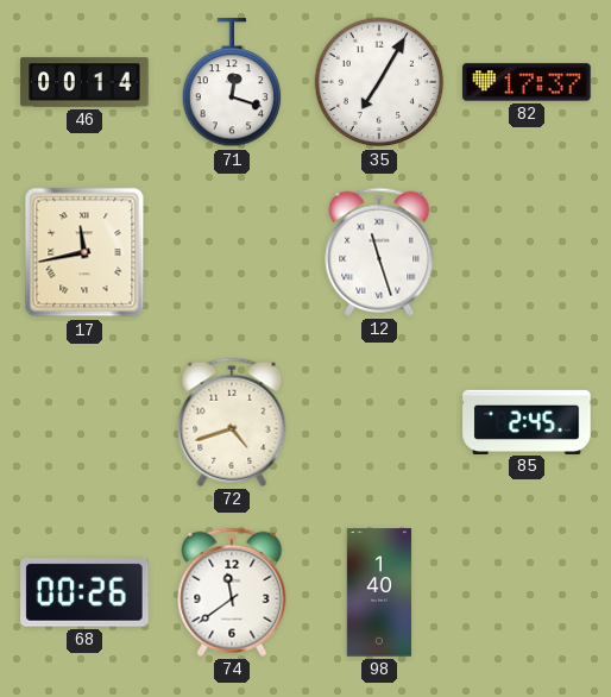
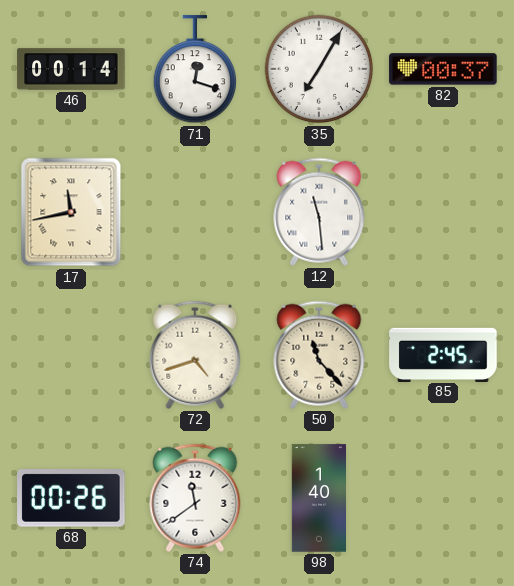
82: 17:37 -> 00:37
12: 11:27 -> 11:29
50: none -> 11:23
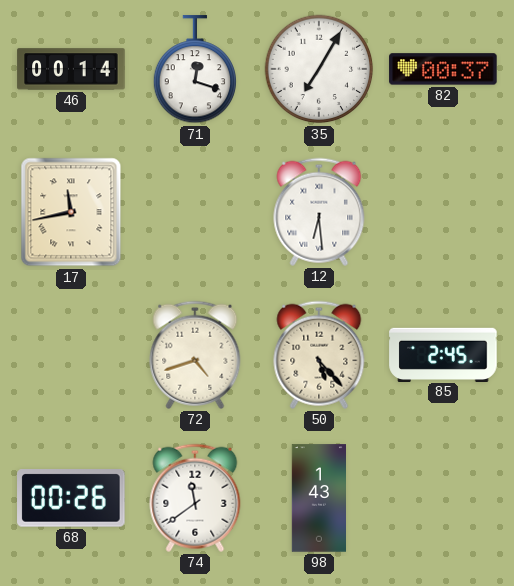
12: 11:29 -> 6:29
50: 11:23 -> 5:23
98: 1:40 -> 1:43
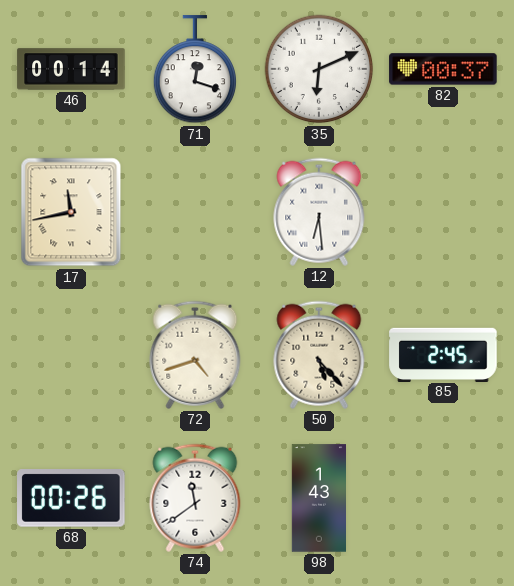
35: 7:05 -> 6:11
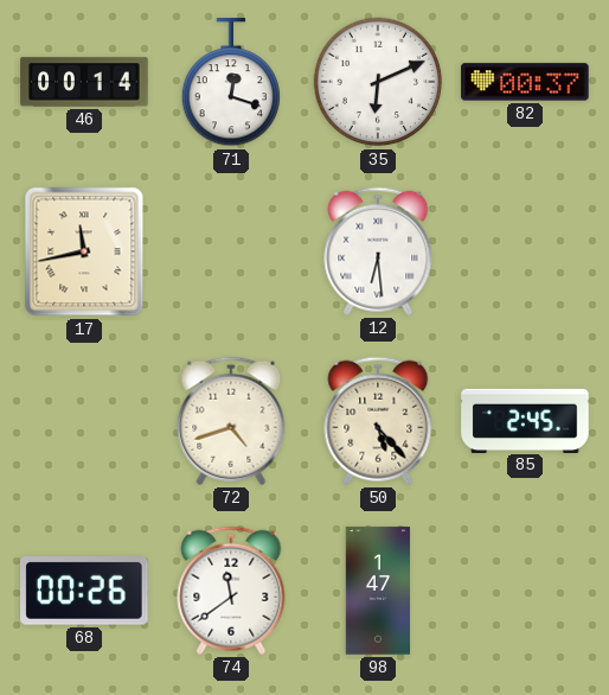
98: 1:43 -> 1:47
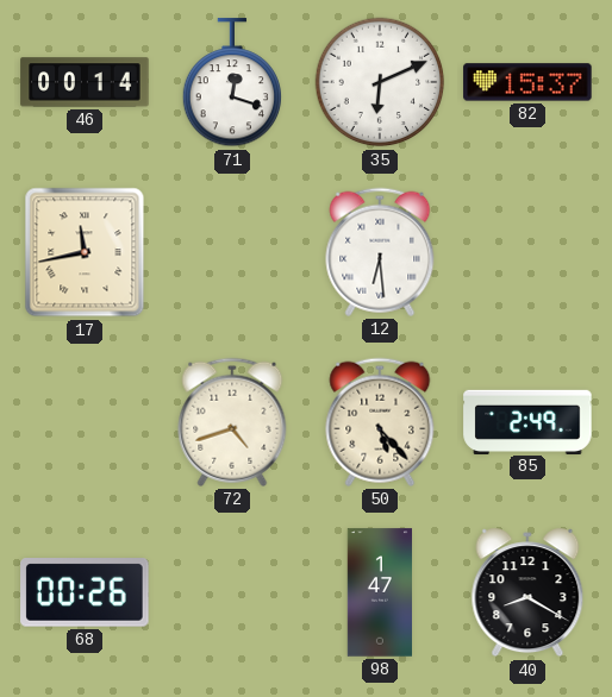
82: 00:37 -> 15:37
85: 2:45 -> 2:49
74: 11:39 -> none
40: none -> 8:20
